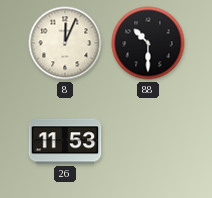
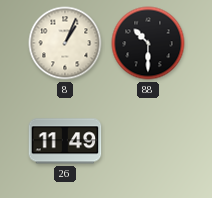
8: 12:04 -> 1:04
26: 11:53 -> 11:49
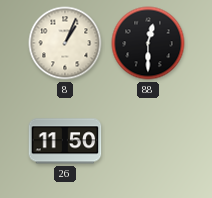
88: 10:30 -> 12:30
26: 11:49 -> 11:50
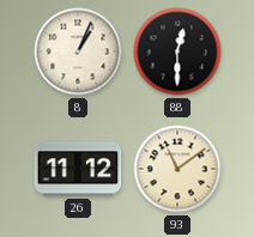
26: 11:50 -> 11:12
93: none -> 11:09
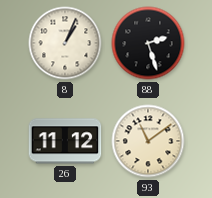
88: 12:30 -> 2:27
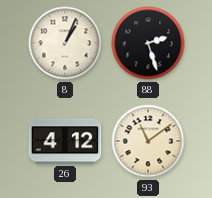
26: 11:12 -> 4:12
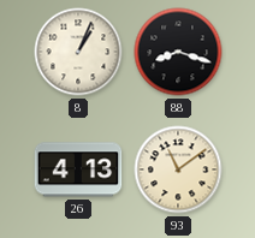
88: 2:27 -> 8:18
26: 4:12 -> 4:13
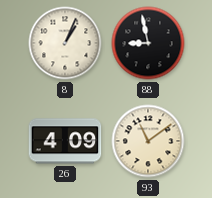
88: 8:18 -> 8:58
26: 4:13 -> 4:09
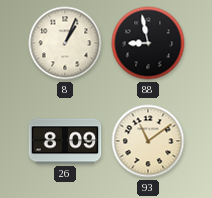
26: 4:09 -> 8:09
